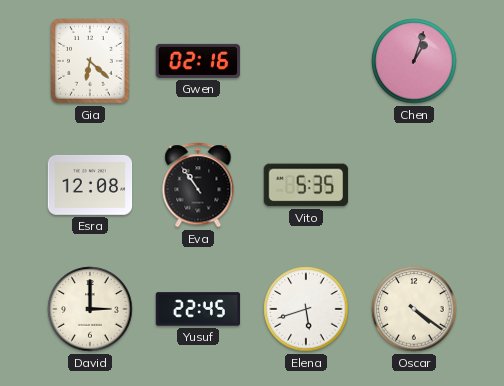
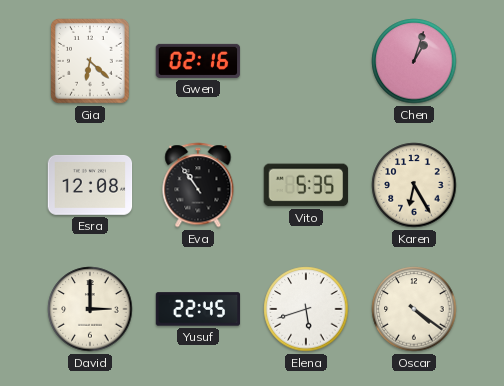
Karen: none -> 6:25
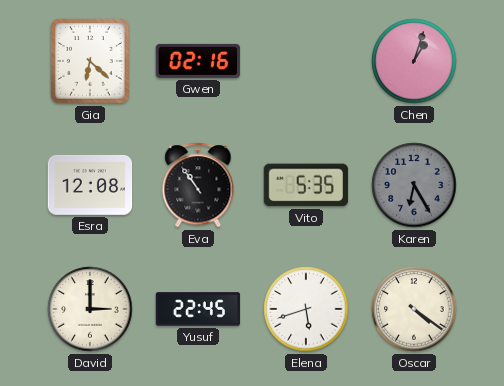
Karen dial: cream -> grey
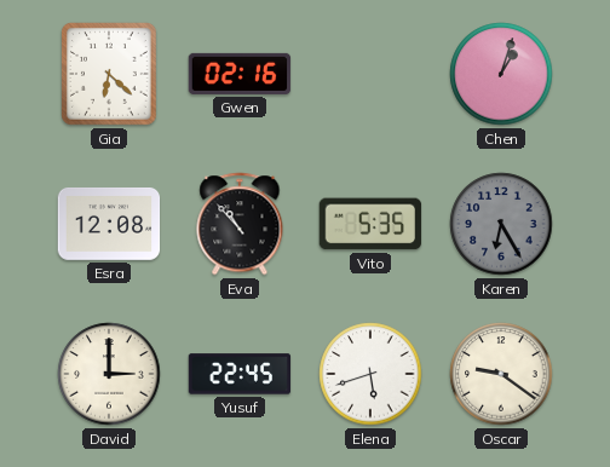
Eva: 10:54 -> 10:53
Oscar: 4:21 -> 9:21
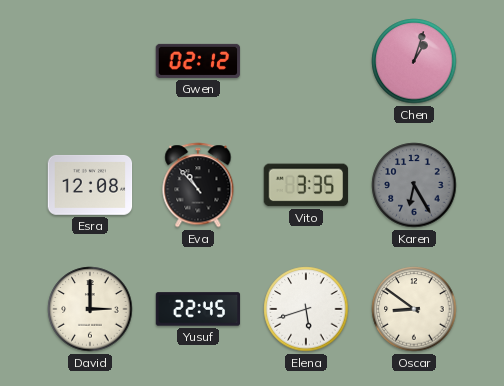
Gia: 6:22 -> none
Gwen: 02:16 -> 02:12
Vito: 5:35 -> 3:35
Oscar: 9:21 -> 8:51
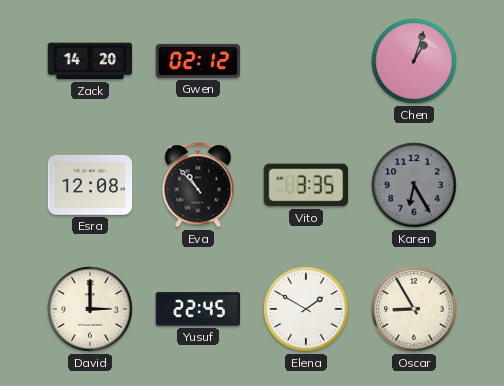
Zack: none -> 14:20
Elena: 5:42 -> 1:50
Oscar: 8:51 -> 8:55
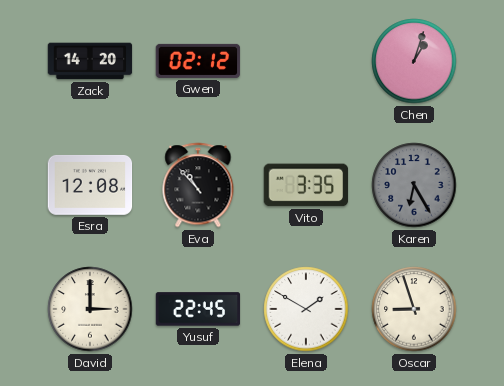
Oscar: 8:55 -> 8:57
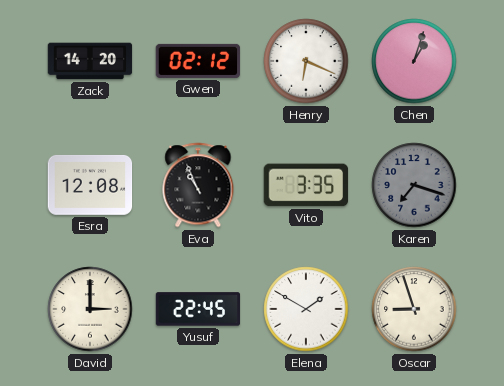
Henry: none -> 6:19
Eva: 10:53 -> 10:56
Karen: 6:25 -> 7:18
